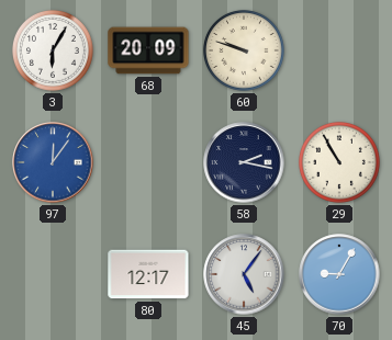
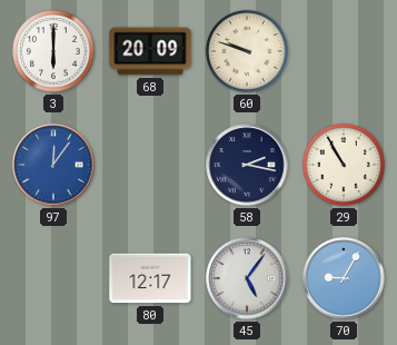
3: 6:05 -> 6:00
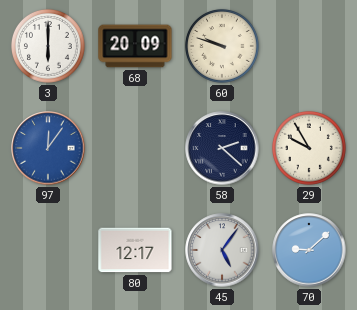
58: 2:17 -> 2:22
29: 10:55 -> 9:55
70: 9:05 -> 9:08
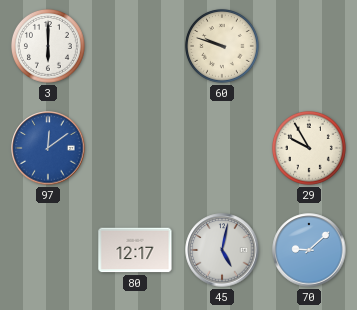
68: 20:09 -> none
97: 12:06 -> 12:09
58: 2:22 -> none
45: 5:06 -> 5:02
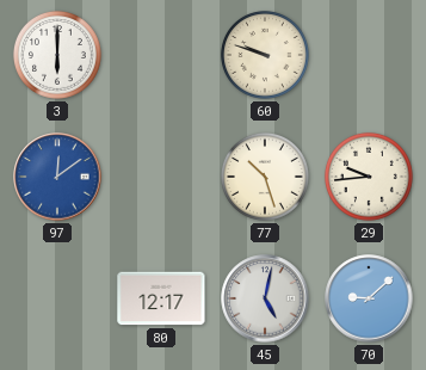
77: none -> 10:27
29: 9:55 -> 9:44
